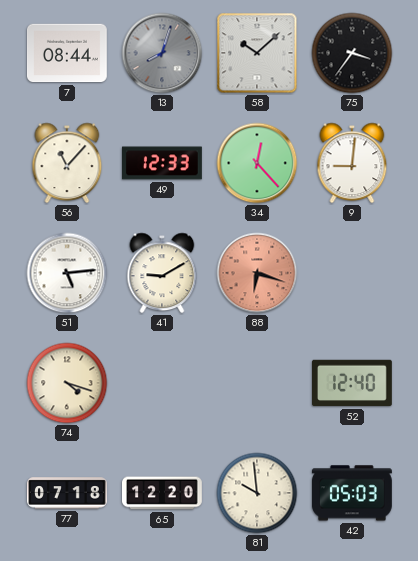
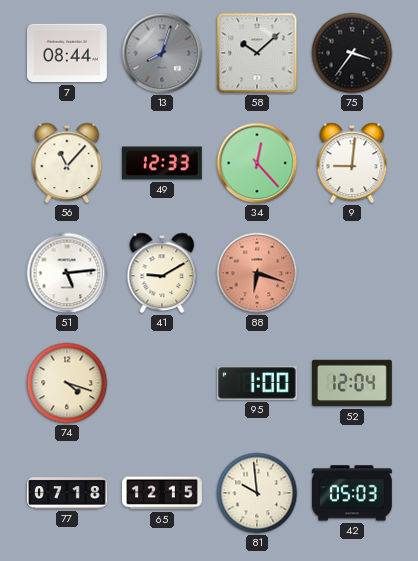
95: none -> 1:00
52: 12:40 -> 12:04
65: 12:20 -> 12:15
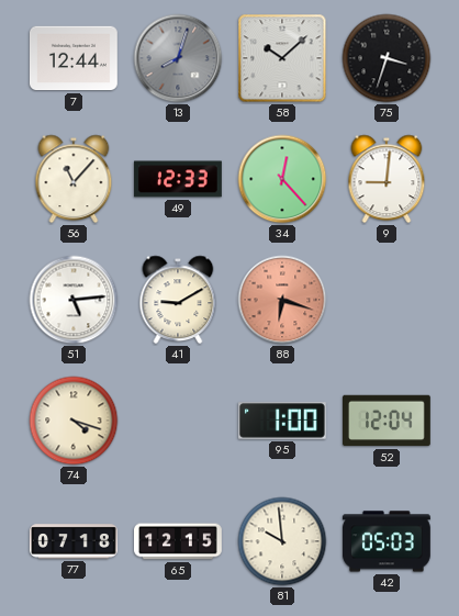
7: 08:44 -> 12:44
75: 3:36 -> 3:33
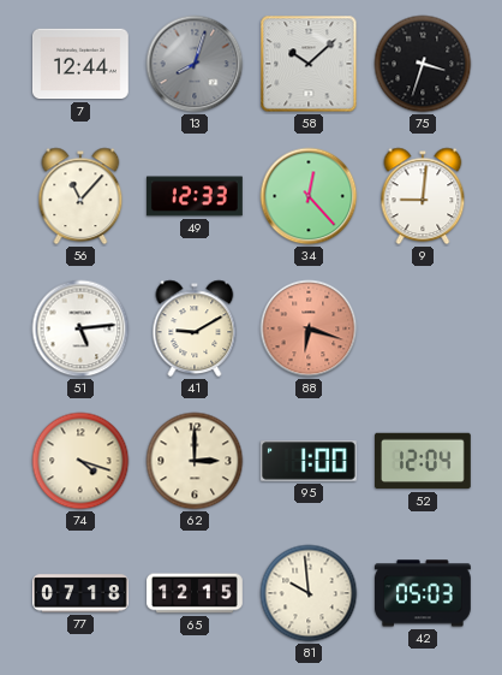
62: none -> 3:00
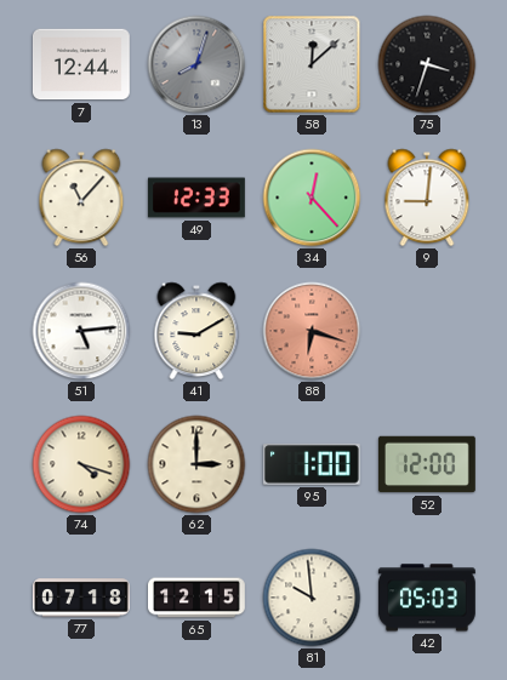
58: 10:08 -> 12:08
52: 12:04 -> 12:00
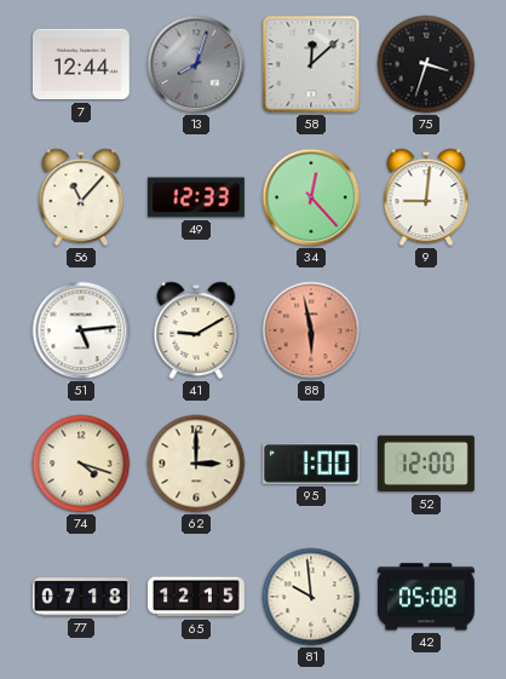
88: 6:18 -> 5:58
42: 05:03 -> 05:08
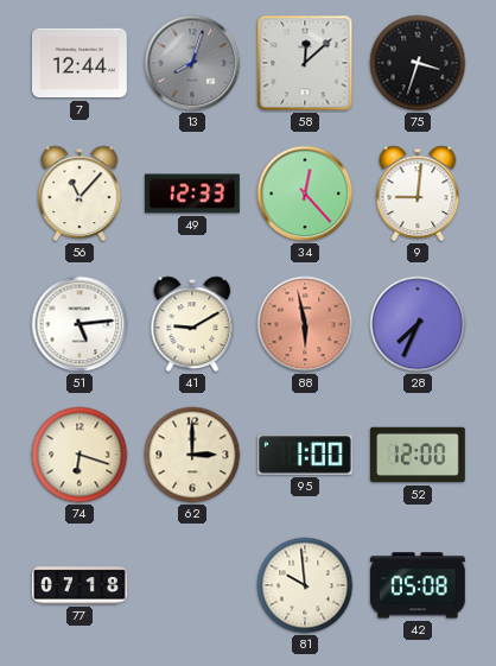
28: none -> 7:34
74: 4:18 -> 6:18
65: 12:15 -> none
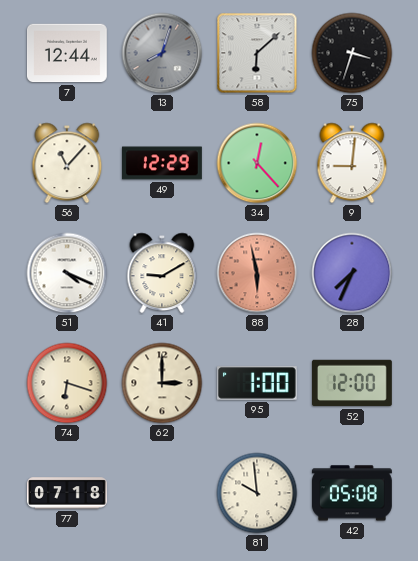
58: 12:08 -> 6:08
49: 12:33 -> 12:29
51: 5:14 -> 4:19
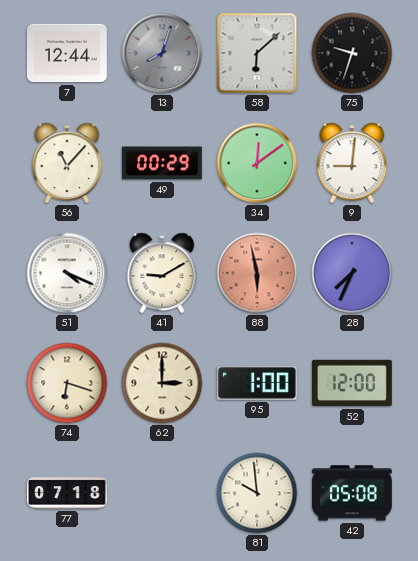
75: 3:33 -> 9:33
49: 12:29 -> 00:29
34: 12:23 -> 12:09
